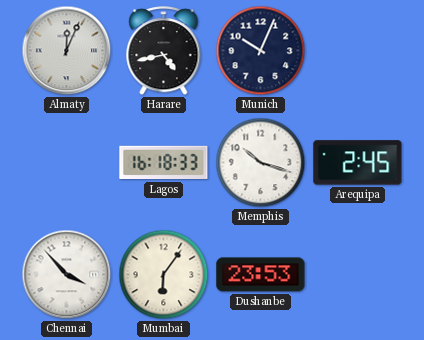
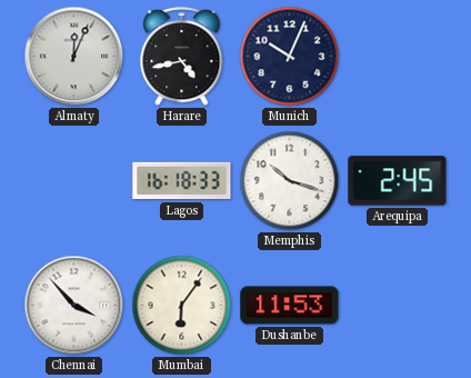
Dushanbe: 23:53 -> 11:53
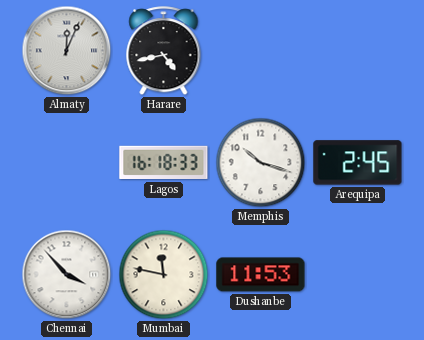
Munich: 10:04 -> none
Mumbai: 6:06 -> 11:47
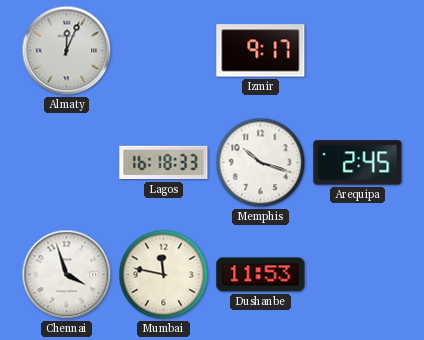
Harare: 4:43 -> none
Izmir: none -> 9:17
Chennai: 3:53 -> 3:57
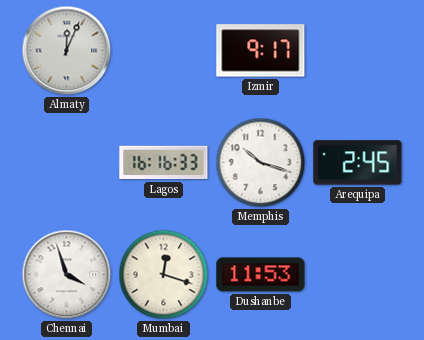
Lagos: 16:18 -> 16:16
Mumbai: 11:47 -> 12:18
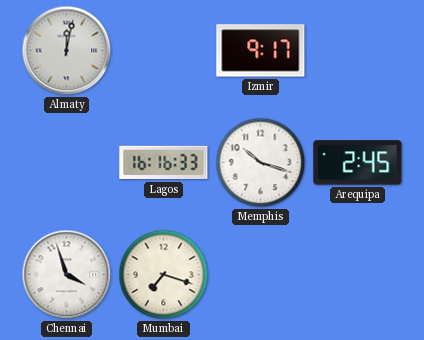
Almaty: 12:04 -> 12:02
Mumbai: 12:18 -> 7:18
Dushanbe: 11:53 -> none
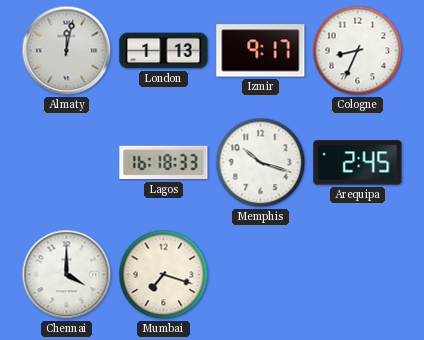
London: none -> 1:13
Cologne: none -> 8:34
Lagos: 16:16 -> 16:18
Chennai: 3:57 -> 4:00
